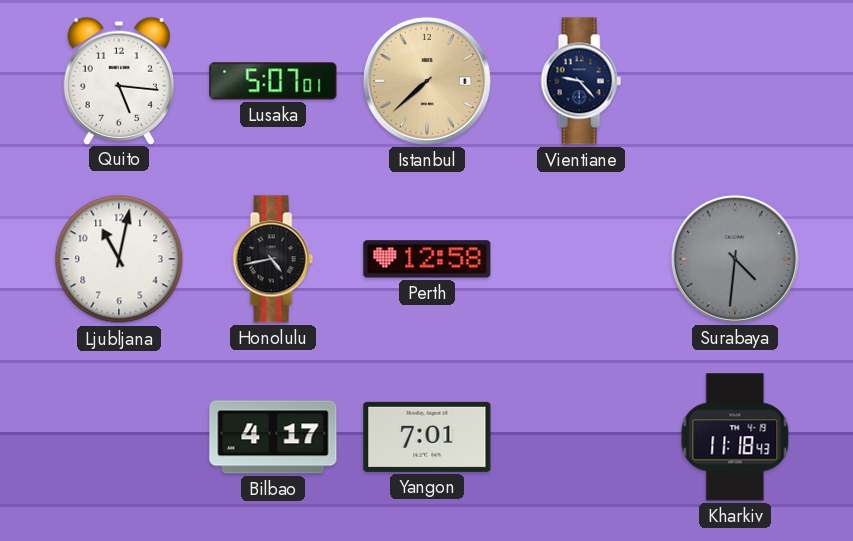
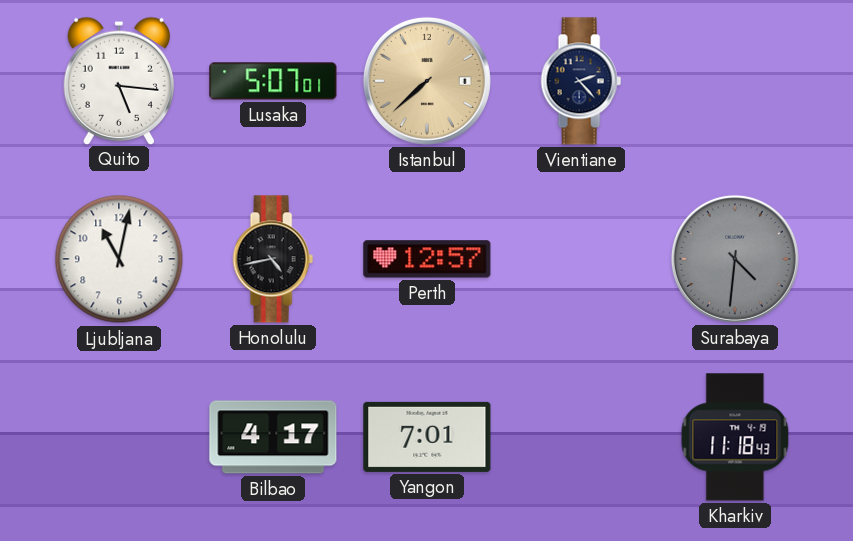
Vientiane: 9:23 -> 2:23
Perth: 12:58 -> 12:57
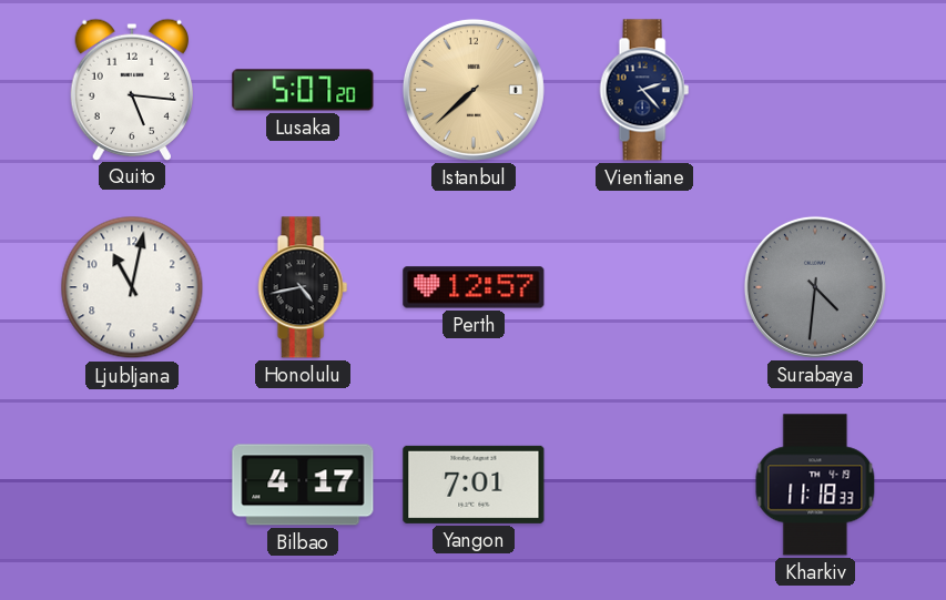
Lusaka: 5:07:01 -> 5:07:20
Kharkiv: 11:18:43 -> 11:18:33
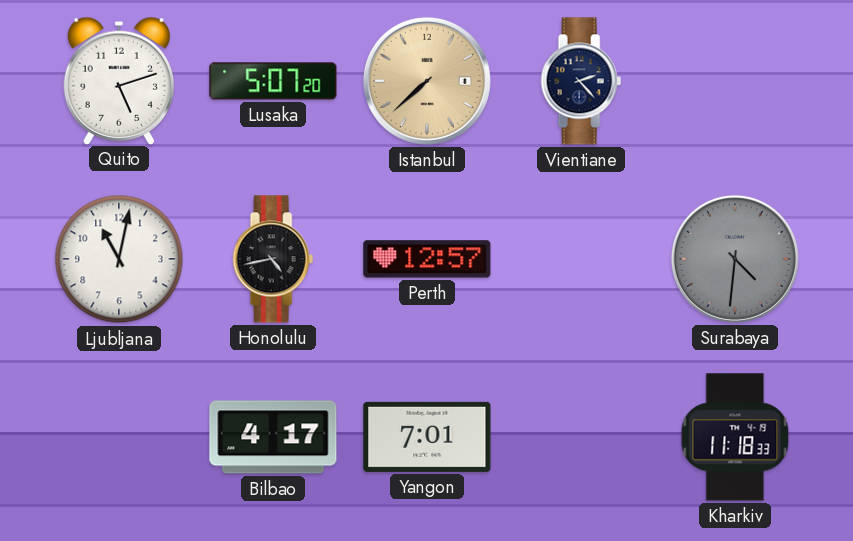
Quito: 5:16 -> 5:12
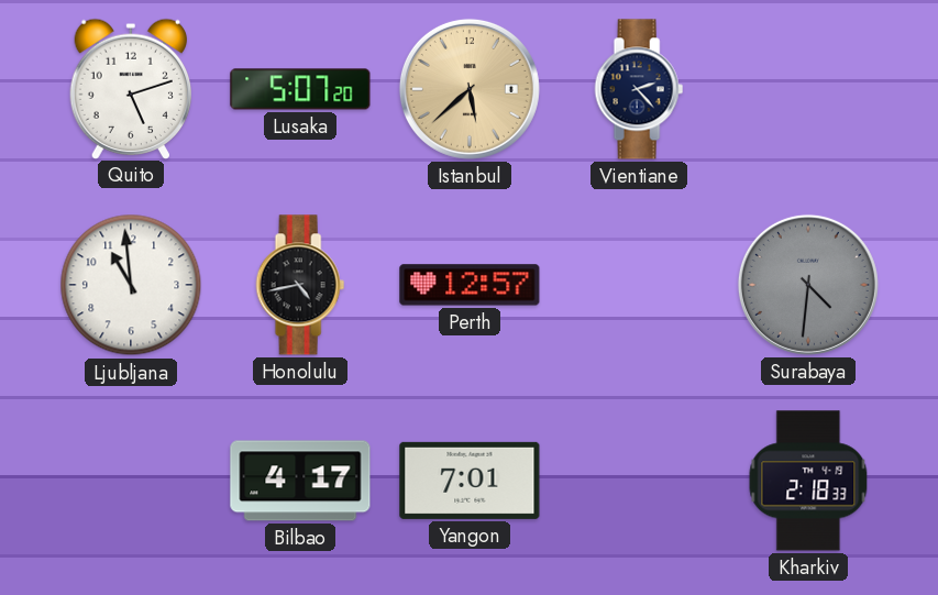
Istanbul: 7:38 -> 5:38
Ljubljana: 11:02 -> 10:59
Kharkiv: 11:18 -> 2:18
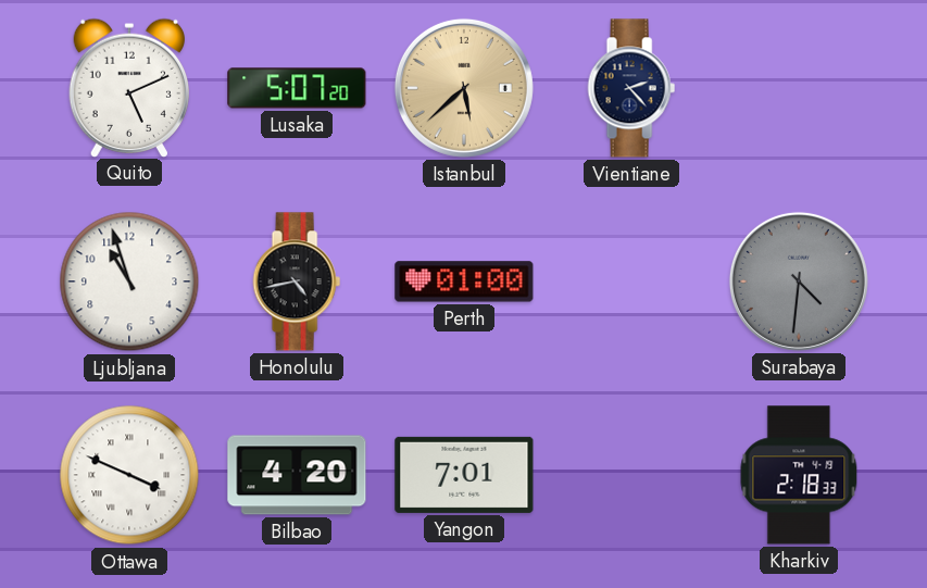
Quito: 5:12 -> 5:11
Ljubljana: 10:59 -> 10:57
Perth: 12:57 -> 01:00
Ottawa: none -> 3:49
Bilbao: 4:17 -> 4:20
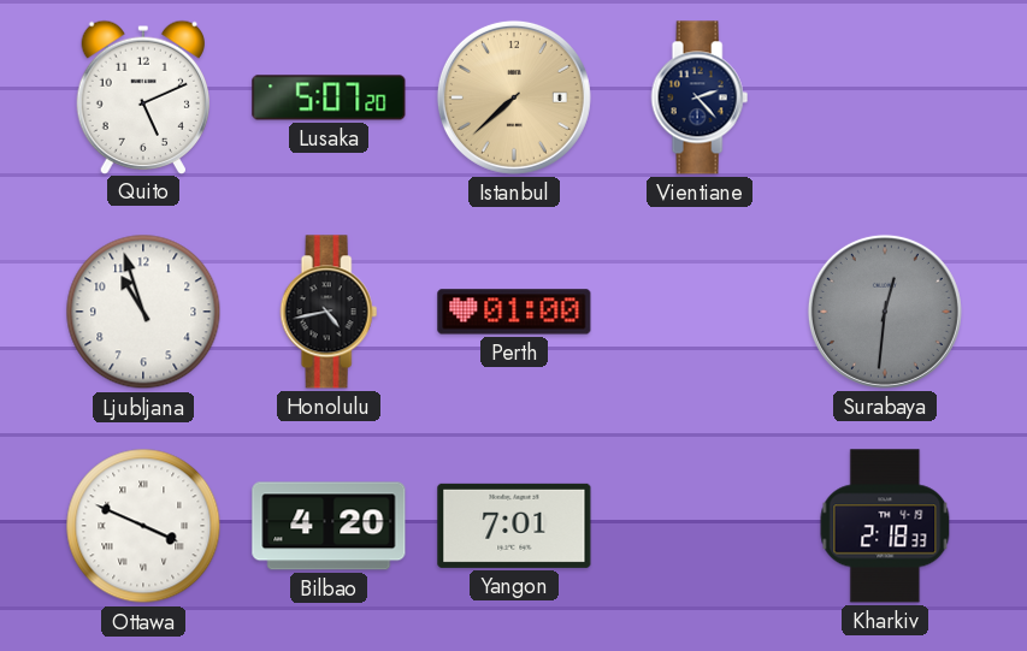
Istanbul: 5:38 -> 7:38
Surabaya: 4:31 -> 12:31
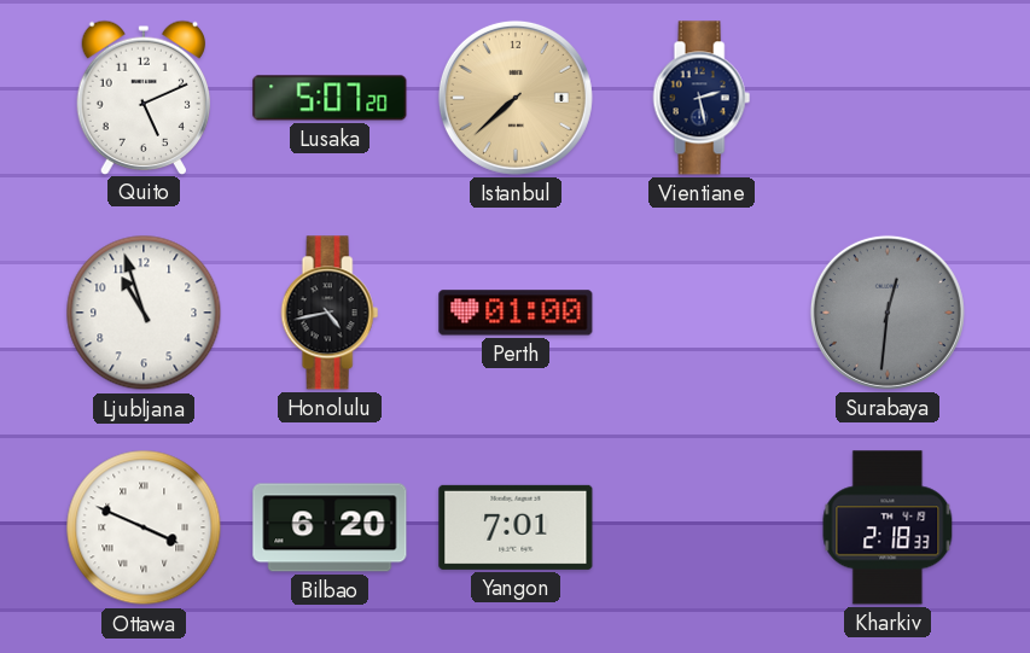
Vientiane: 2:23 -> 2:28
Bilbao: 4:20 -> 6:20
